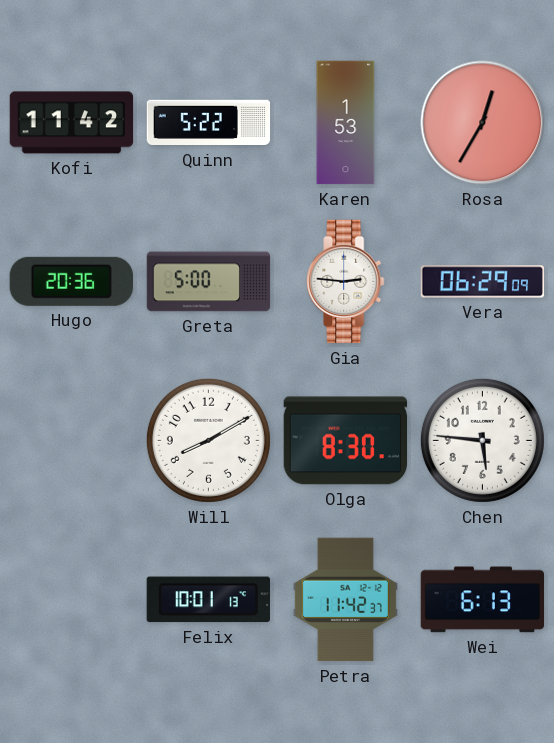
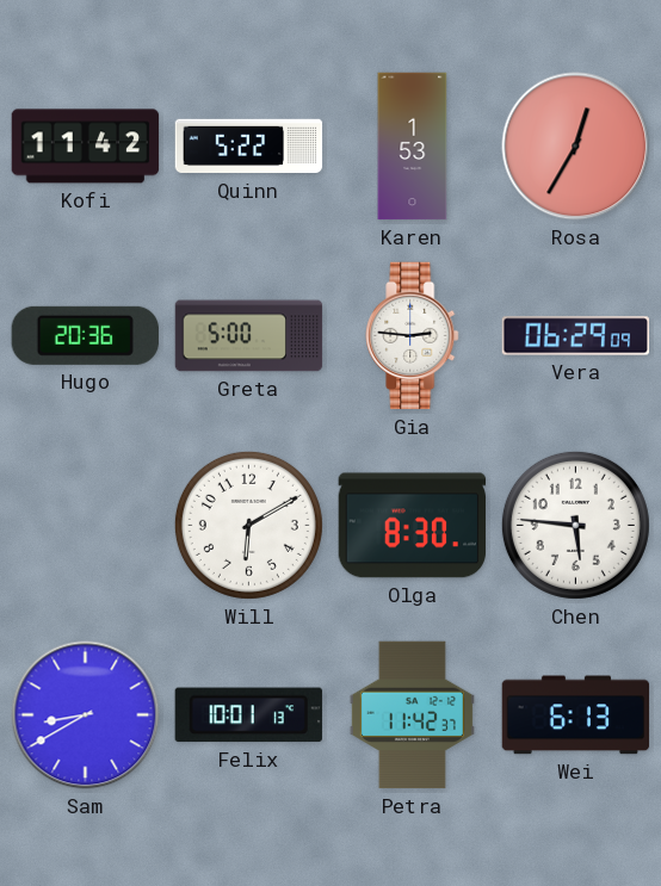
Will: 8:10 -> 6:10
Sam: none -> 8:40
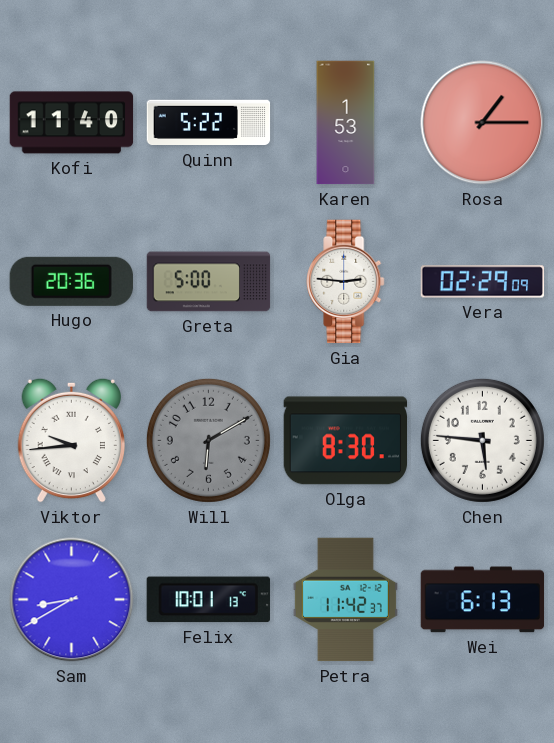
Kofi: 11:42 -> 11:40
Rosa: 12:35 -> 1:15
Vera: 06:29 -> 02:29
Viktor: none -> 9:44
Will dial: white -> grey
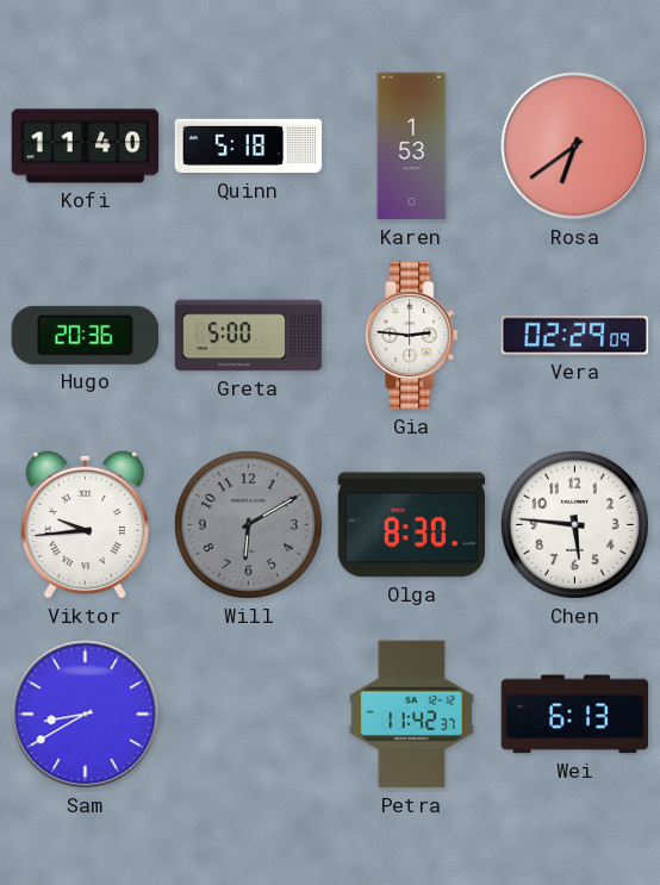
Quinn: 5:22 -> 5:18
Rosa: 1:15 -> 6:39
Felix: 10:01 -> none
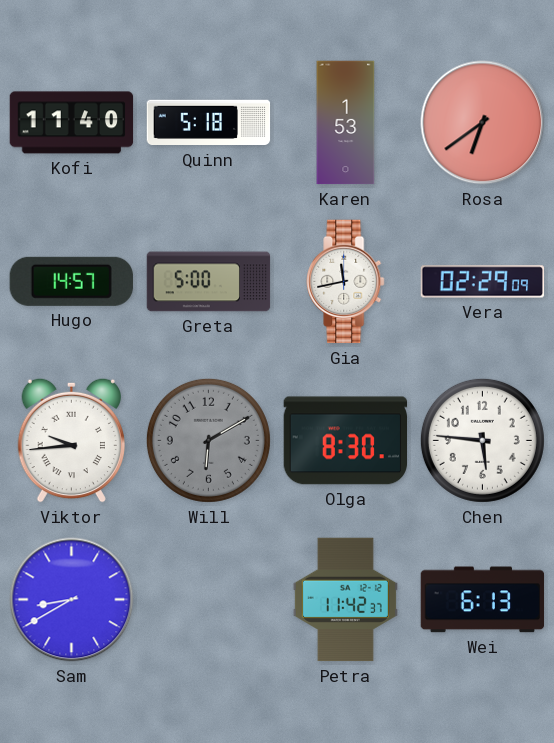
Hugo: 20:36 -> 14:57
Gia: 2:46 -> 11:43
